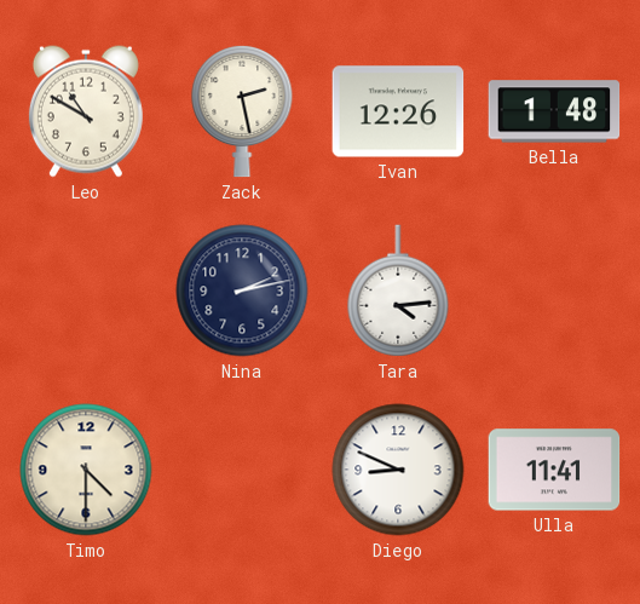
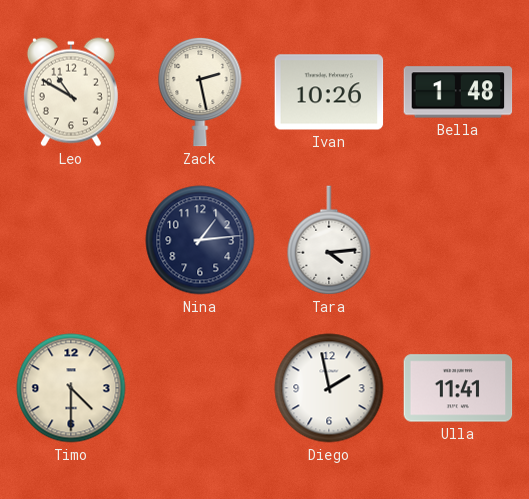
Ivan: 12:26 -> 10:26
Nina: 2:13 -> 1:14
Diego: 8:49 -> 1:58
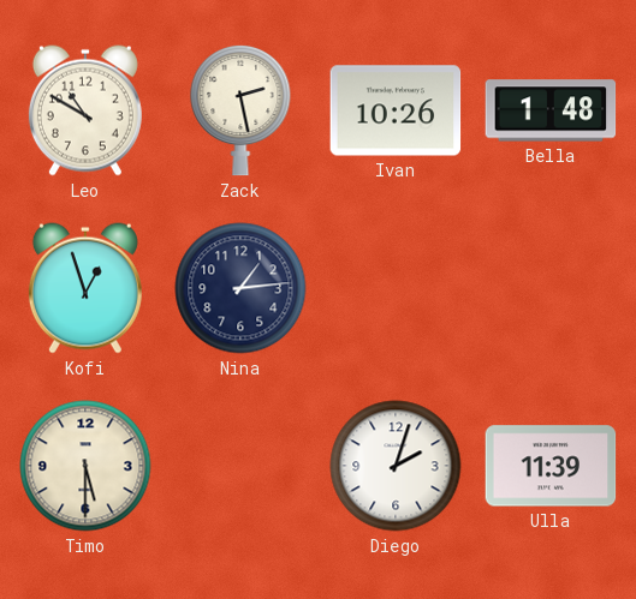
Kofi: none -> 12:57
Tara: 4:14 -> none
Timo: 4:30 -> 5:30
Diego: 1:58 -> 2:03
Ulla: 11:41 -> 11:39
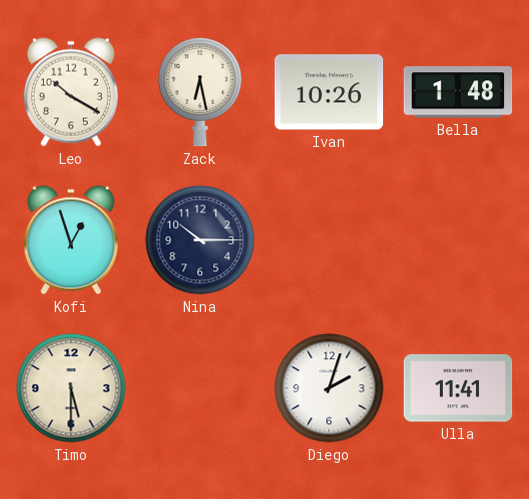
Leo: 10:50 -> 10:20
Zack: 2:28 -> 6:28
Nina: 1:14 -> 10:15
Ulla: 11:39 -> 11:41
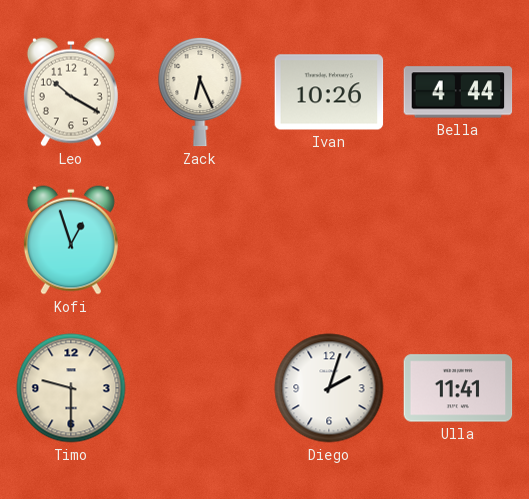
Zack: 6:28 -> 6:26
Bella: 1:48 -> 4:44
Nina: 10:15 -> none
Timo: 5:30 -> 9:30
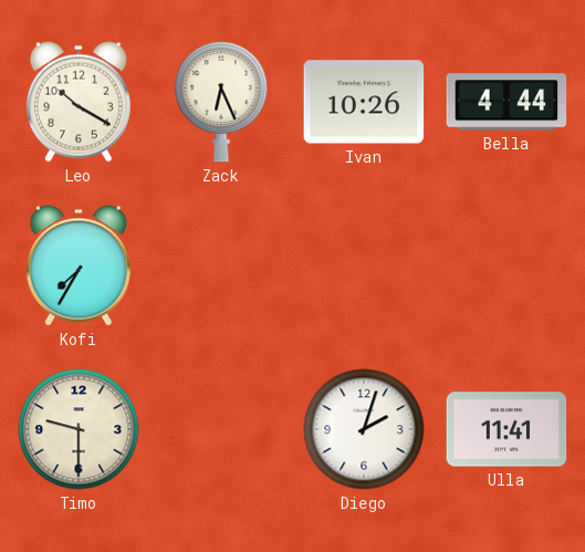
Kofi: 12:57 -> 7:35
